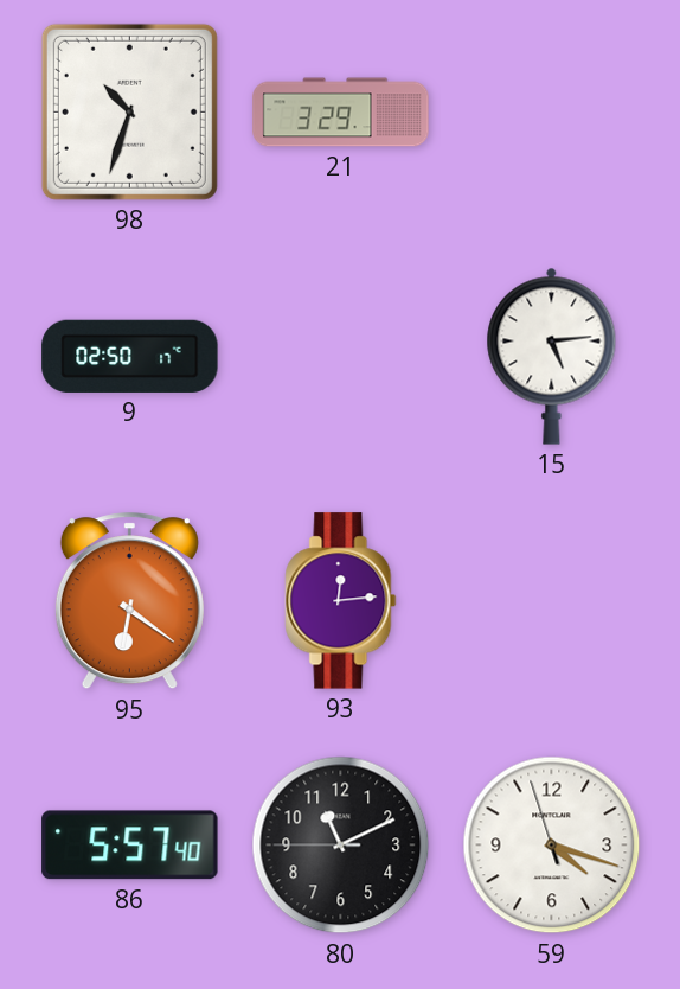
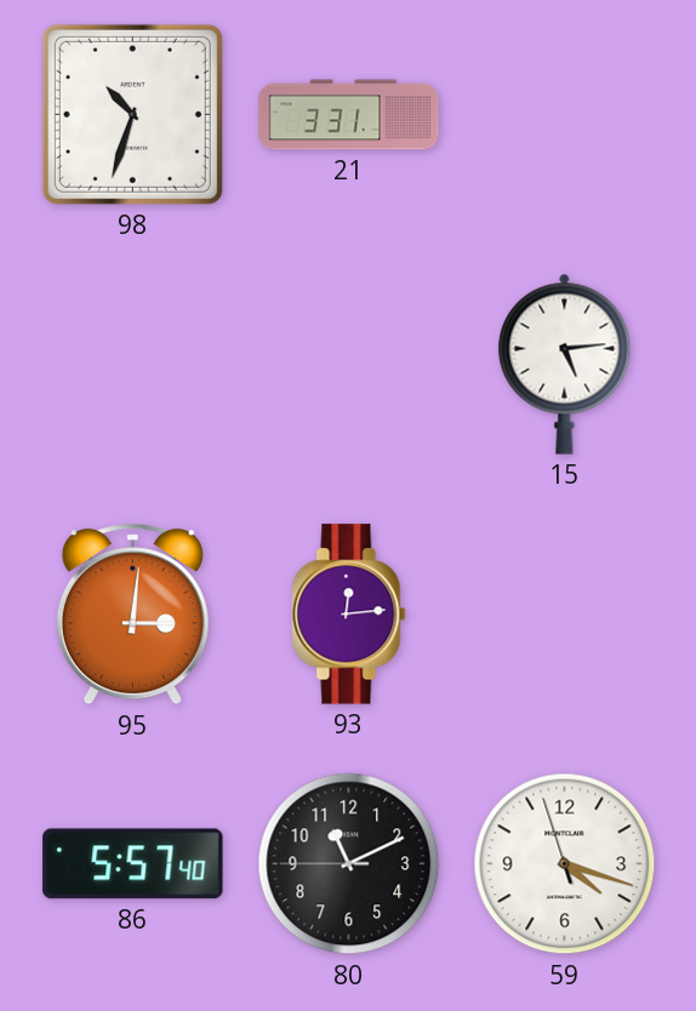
21: 3:29 -> 3:31
9: 02:50 -> none
95: 6:21 -> 3:01
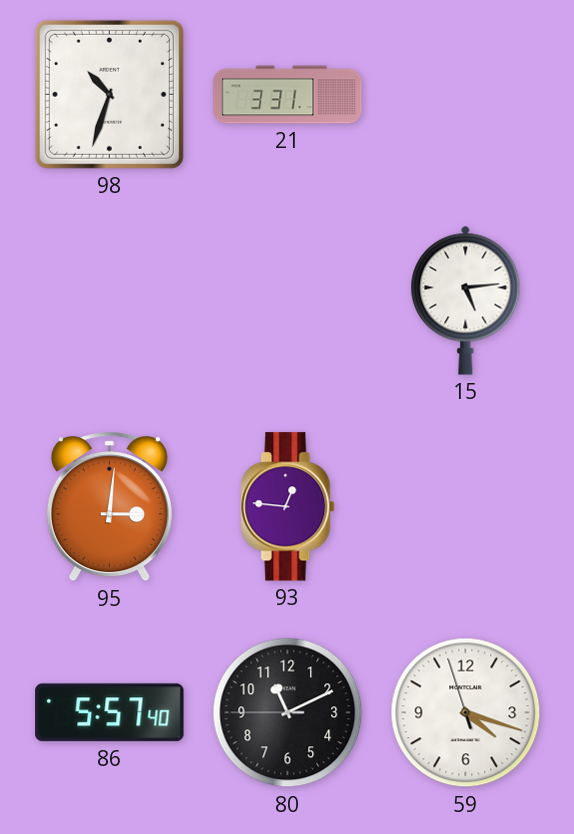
93: 12:14 -> 12:46
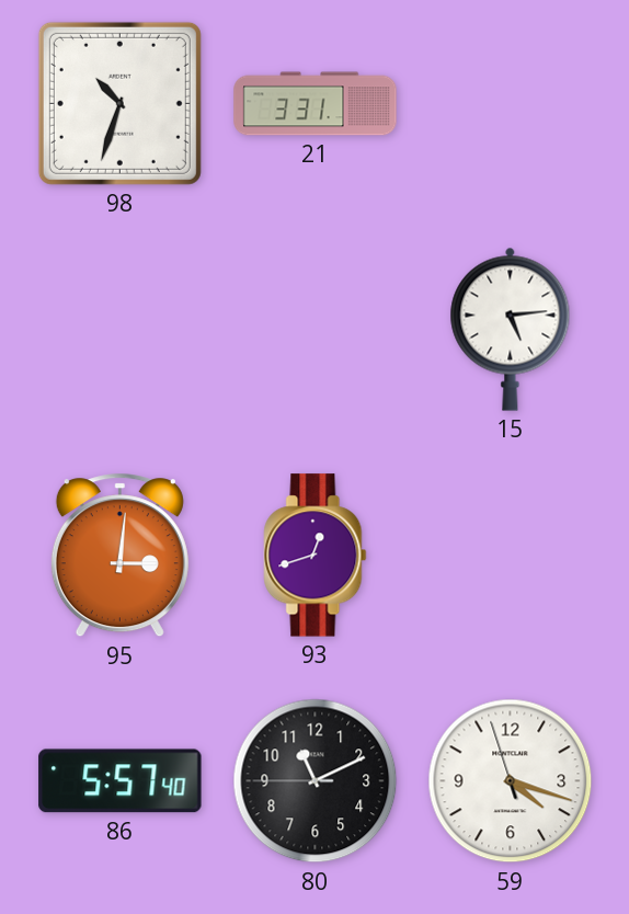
93: 12:46 -> 12:42
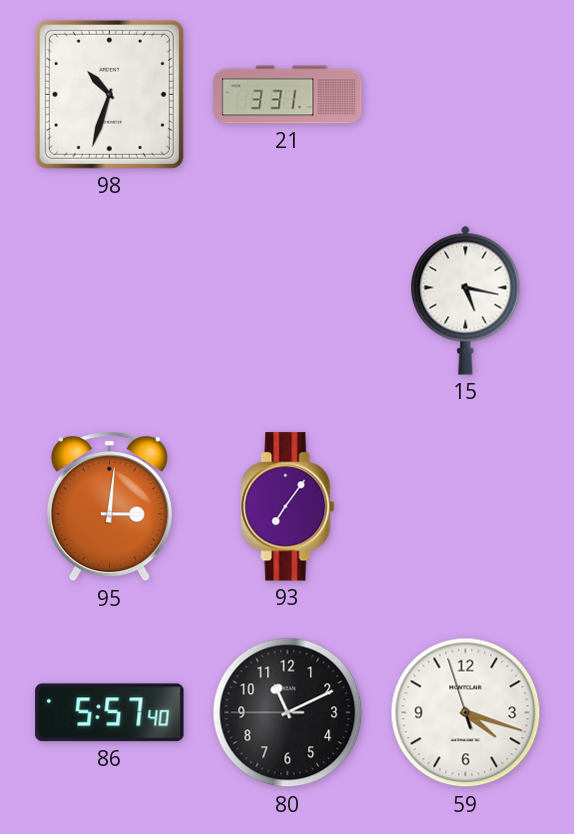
15: 5:14 -> 5:17
93: 12:42 -> 7:06
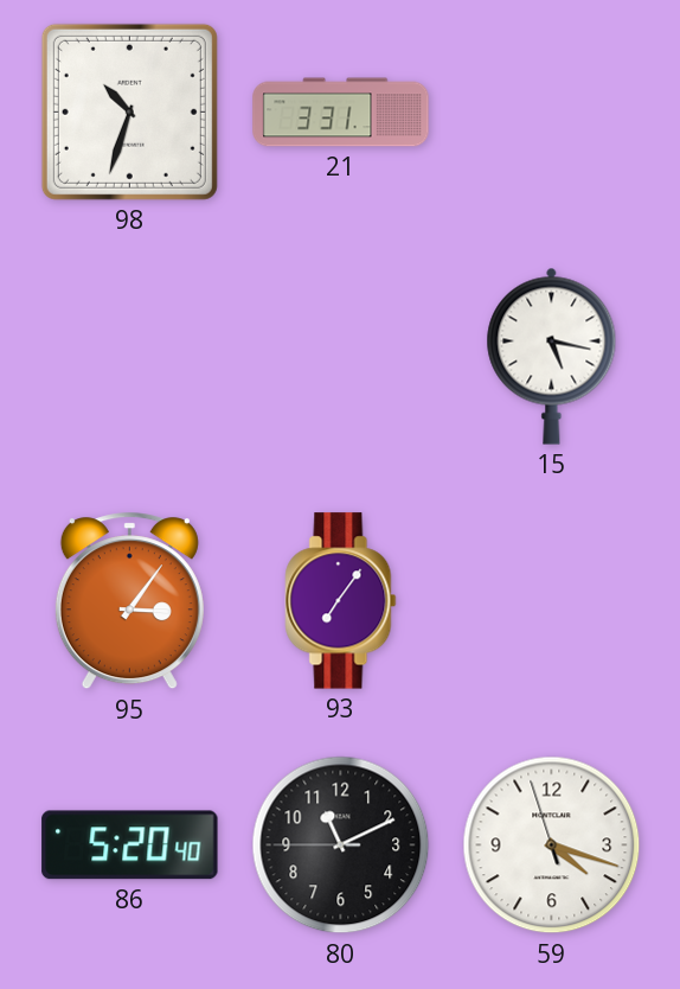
95: 3:01 -> 3:06
86: 5:57 -> 5:20
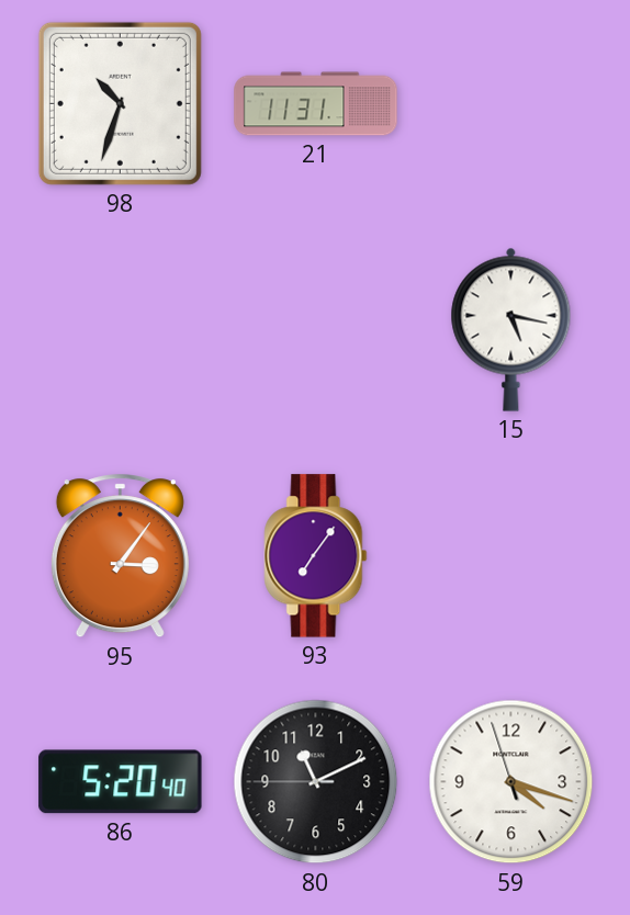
21: 3:31 -> 11:31
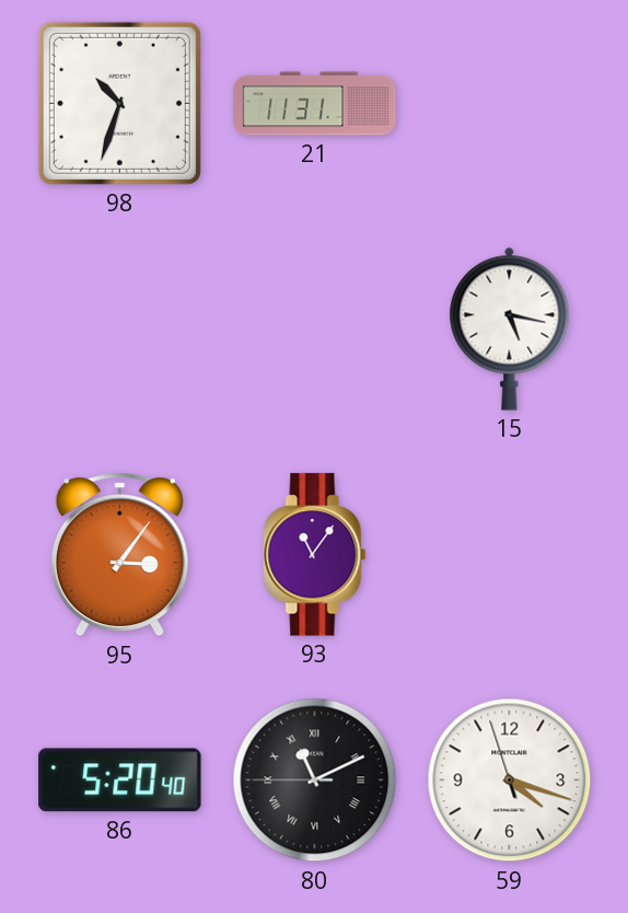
93: 7:06 -> 11:06
80 numerals: Arabic -> Roman
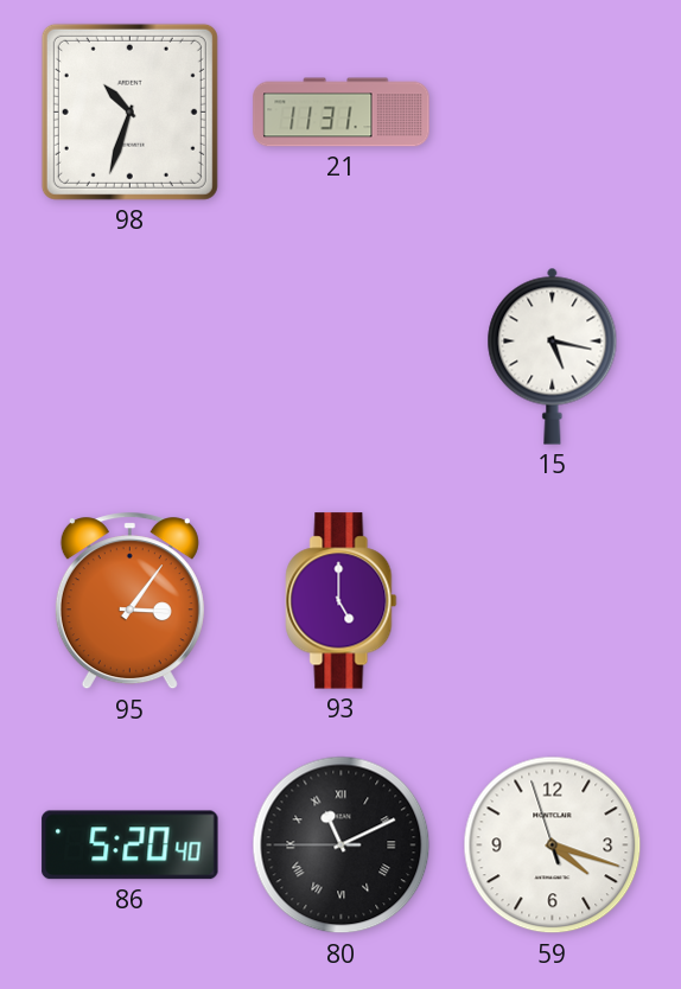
93: 11:06 -> 5:00
